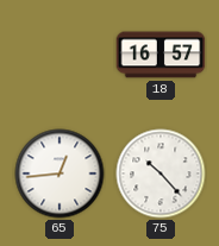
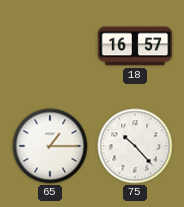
65: 12:44 -> 1:15
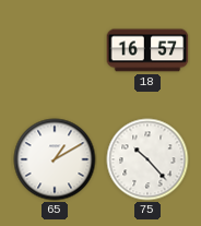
65: 1:15 -> 1:10
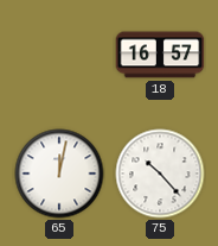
65: 1:10 -> 12:02
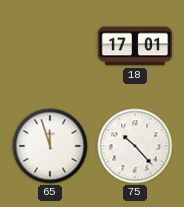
18: 16:57 -> 17:01
65: 12:02 -> 11:57
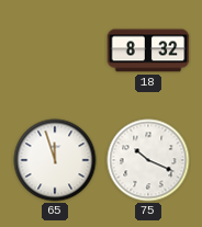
18: 17:01 -> 8:32
75: 10:23 -> 10:19
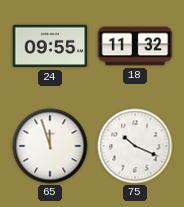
24: none -> 09:55
18: 8:32 -> 11:32
